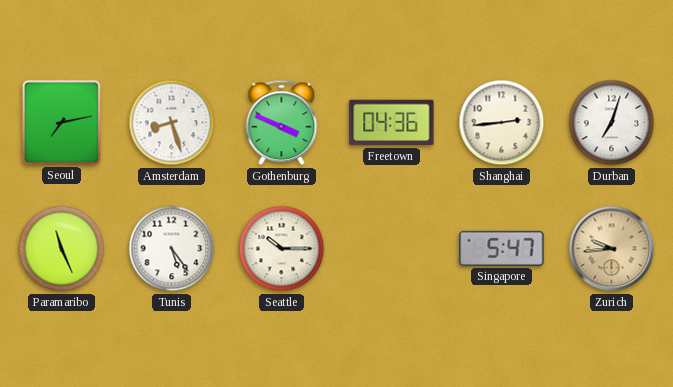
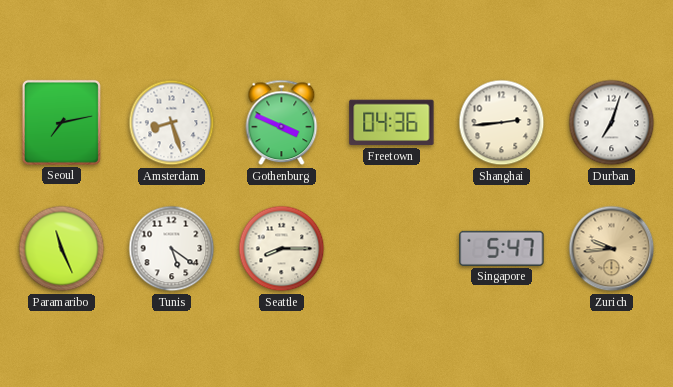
Tunis: 5:24 -> 5:21
Seattle: 10:15 -> 8:15
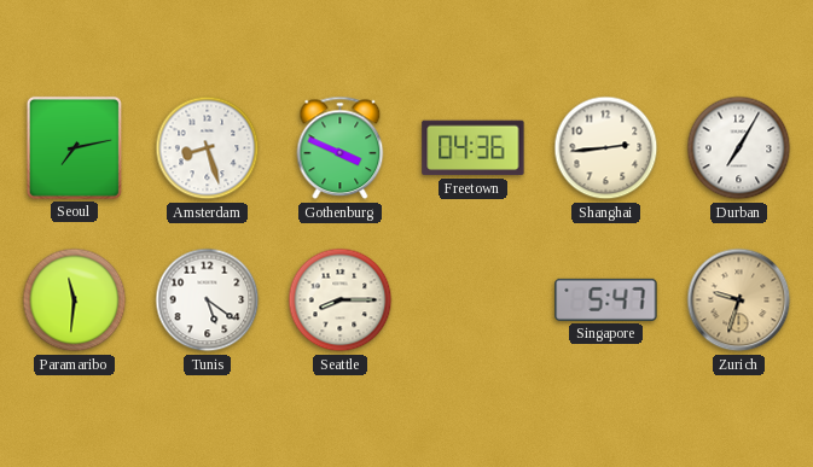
Durban: 7:03 -> 7:05
Paramaribo: 11:26 -> 11:31
Zurich: 9:44 -> 9:33
